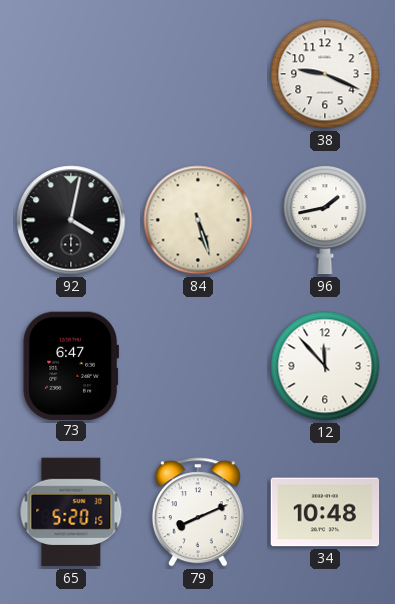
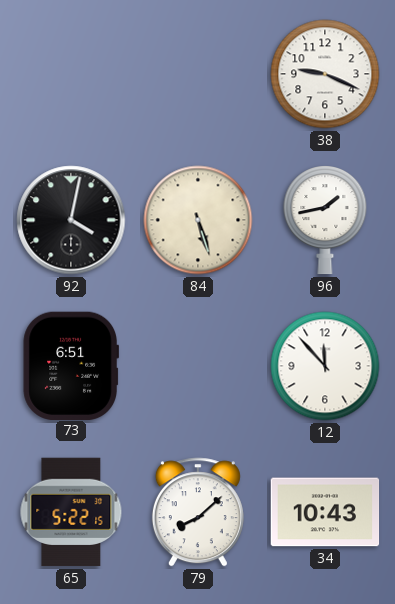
73: 6:47 -> 6:51
65: 5:20 -> 5:22
79: 8:11 -> 8:08
34: 10:48 -> 10:43
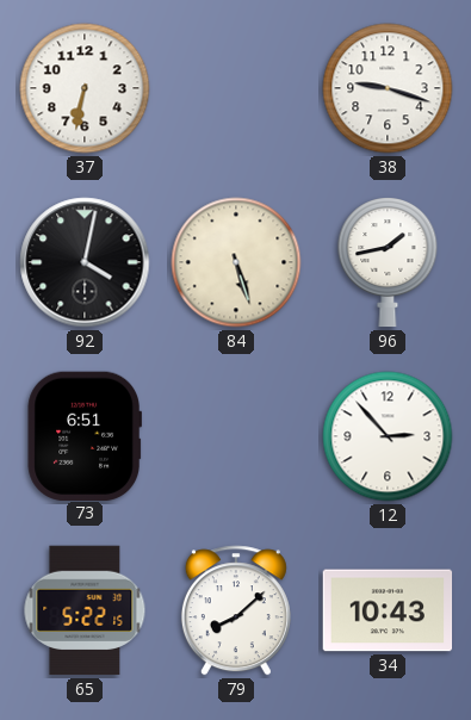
37: none -> 6:32
38: 9:19 -> 9:18
12: 11:53 -> 2:53
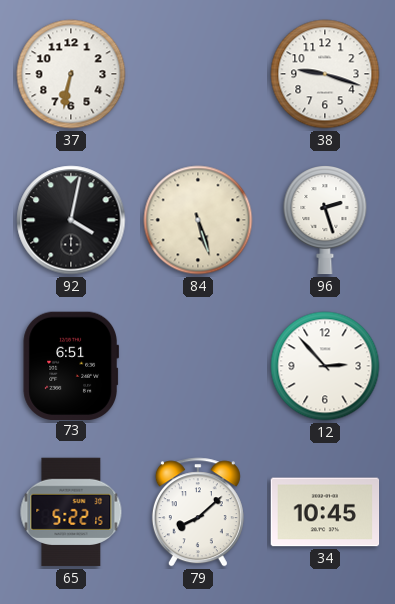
96: 1:43 -> 2:27
34: 10:43 -> 10:45
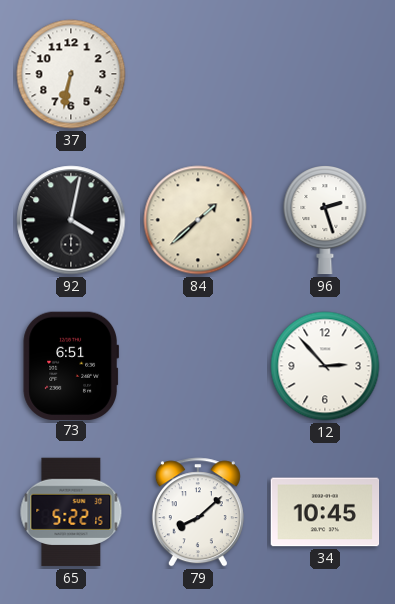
38: 9:18 -> none
84: 5:27 -> 1:38
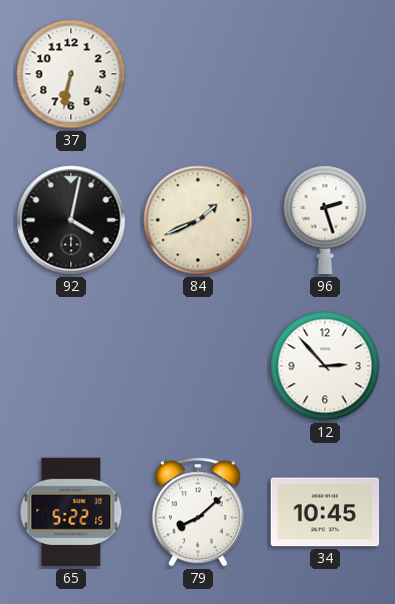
84: 1:38 -> 1:41
73: 6:51 -> none
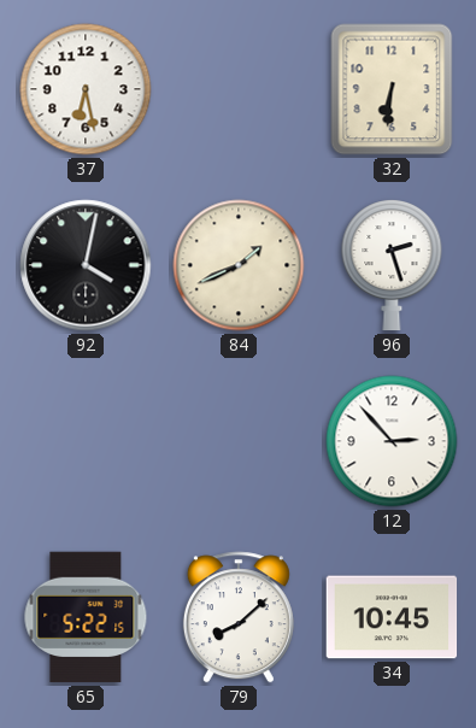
37: 6:32 -> 6:28
32: none -> 6:31
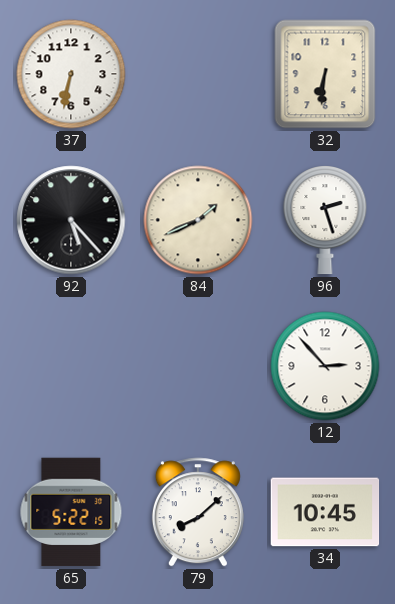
37: 6:28 -> 6:32
92: 4:02 -> 5:23
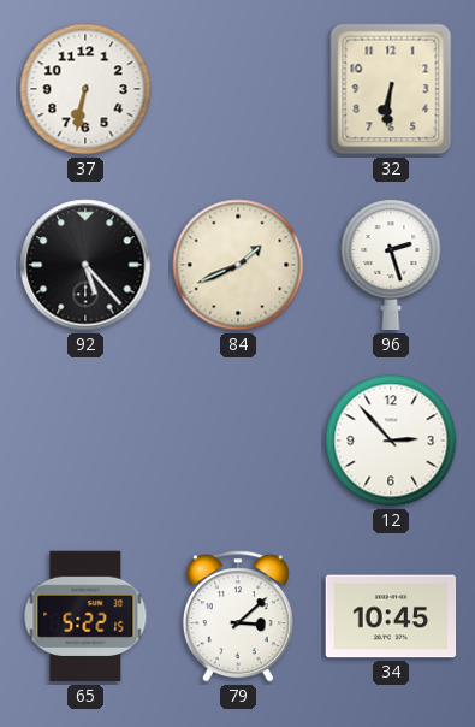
79: 8:08 -> 3:08
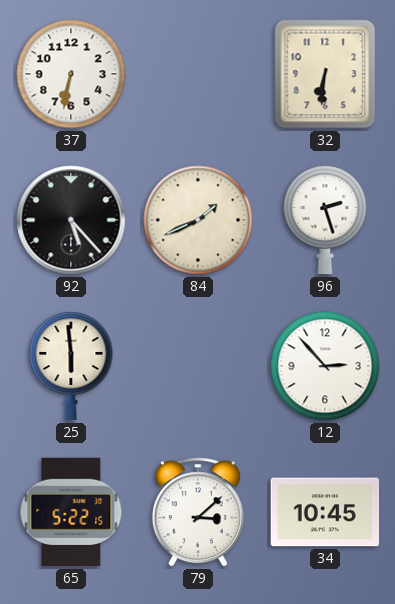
25: none -> 5:59
